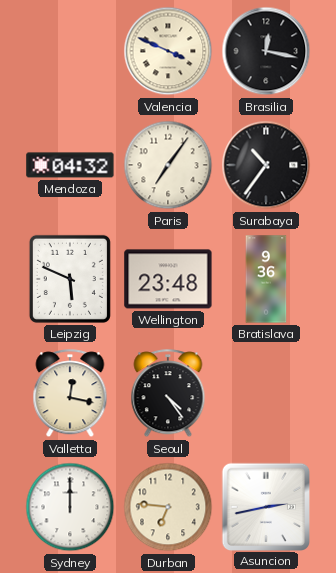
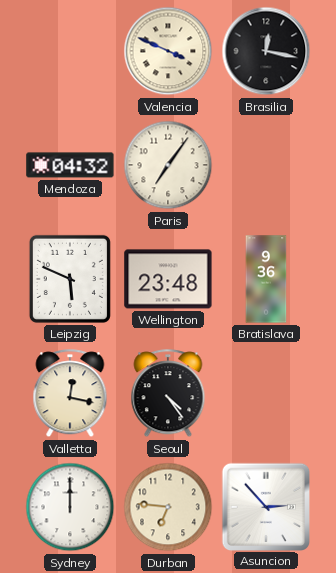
Surabaya: 10:36 -> none
Asuncion: 2:43 -> 2:53
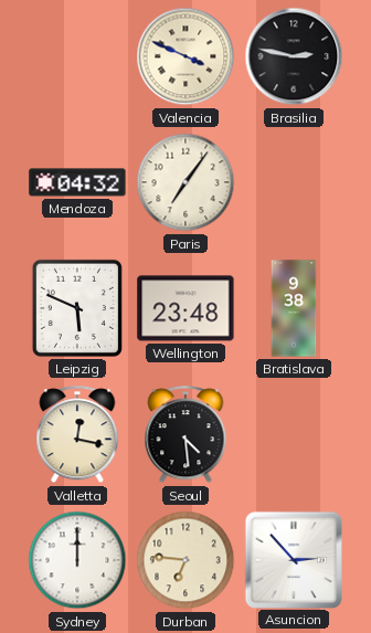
Brasilia: 12:17 -> 2:47
Bratislava: 9:36 -> 9:38
Seoul: 4:24 -> 4:29
